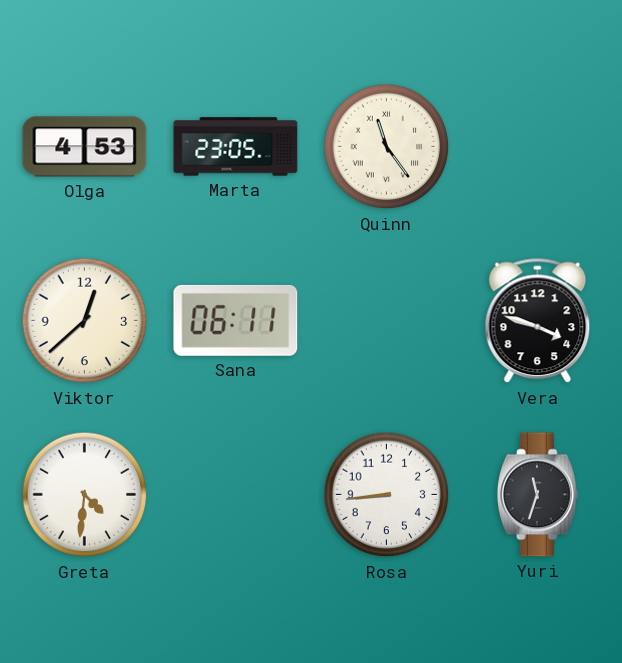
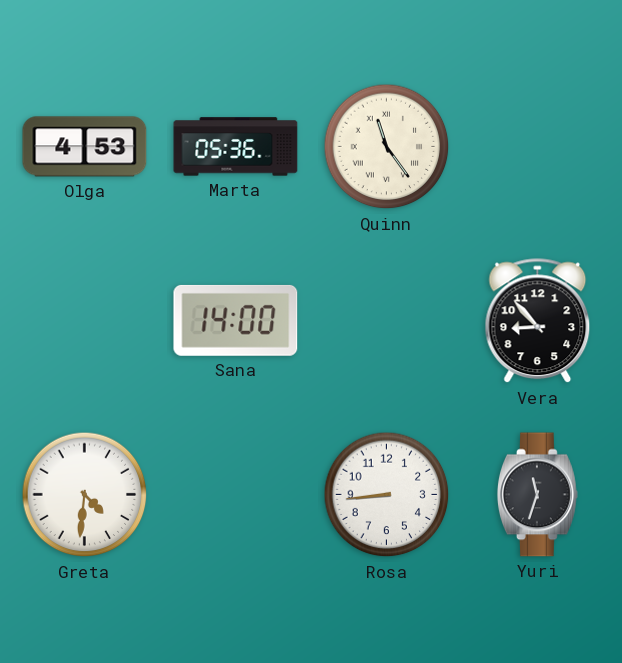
Marta: 23:05 -> 05:36
Viktor: 12:38 -> none
Sana: 06:11 -> 14:00
Vera: 3:48 -> 8:53
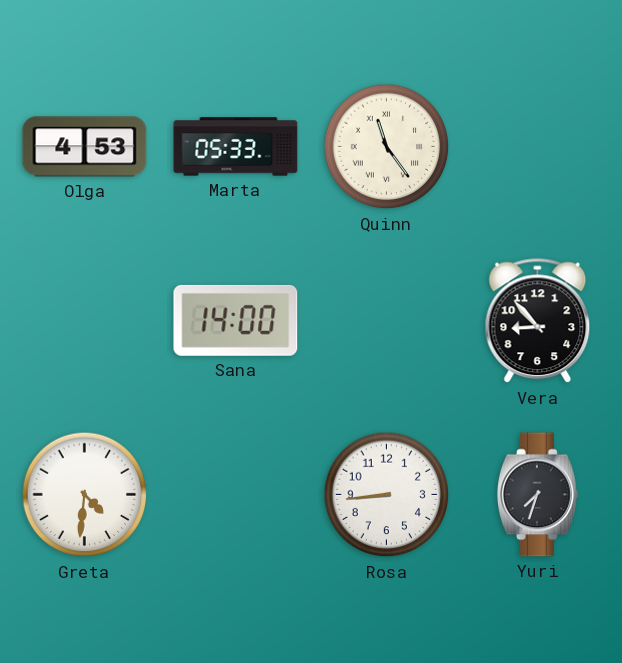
Marta: 05:36 -> 05:33
Yuri: 11:33 -> 7:33
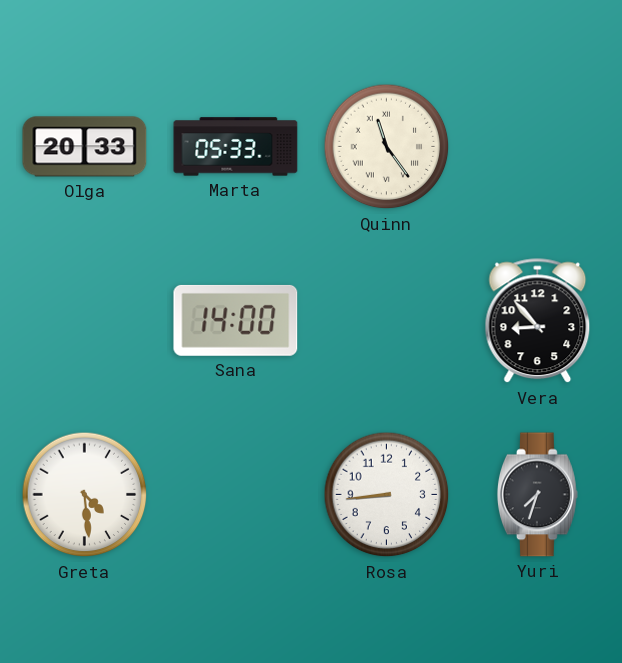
Olga: 4:53 -> 20:33
Greta: 4:31 -> 4:29
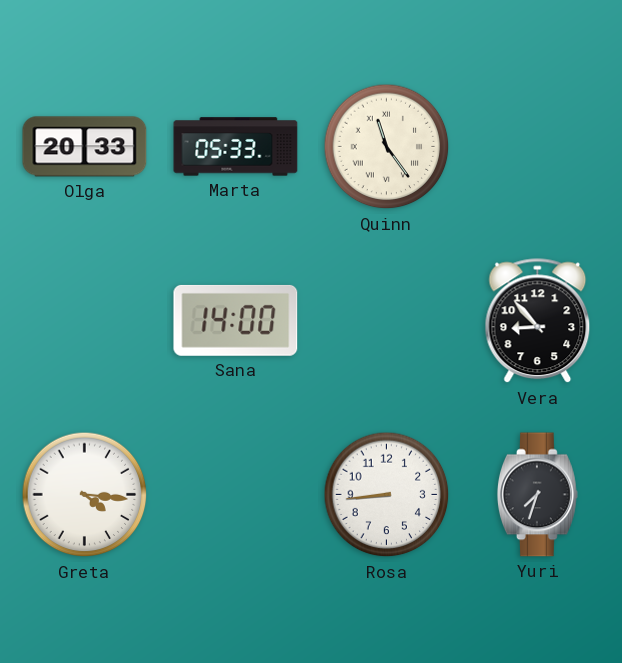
Greta: 4:29 -> 4:16
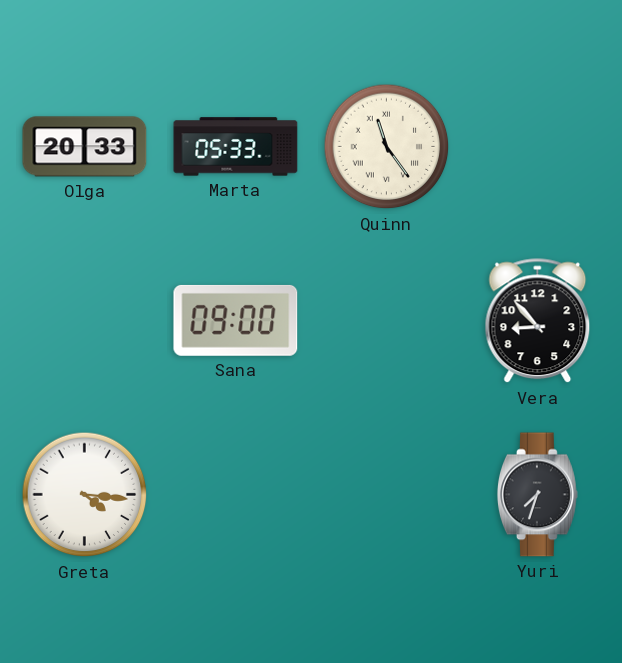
Sana: 14:00 -> 09:00
Rosa: 8:44 -> none
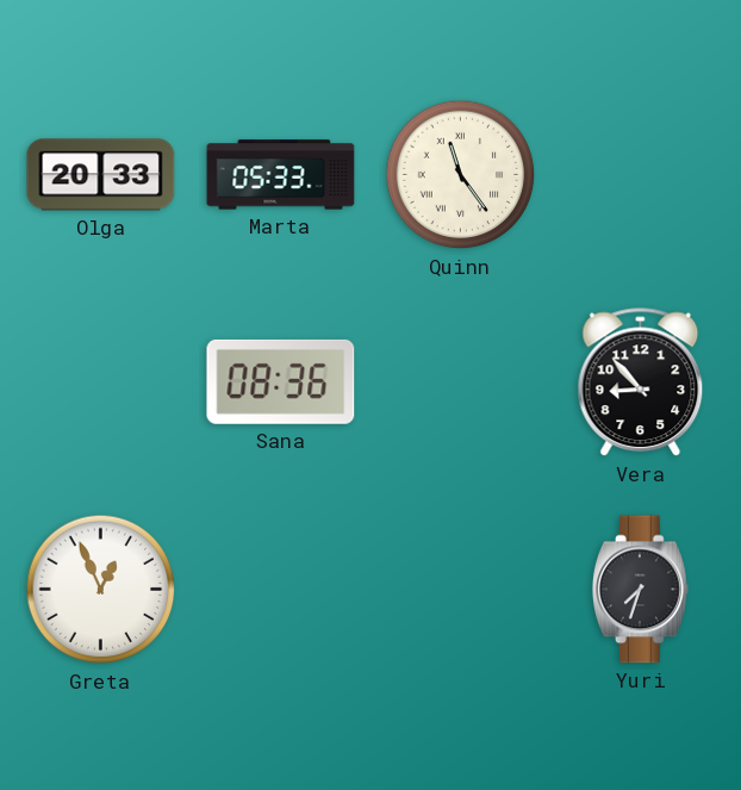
Sana: 09:00 -> 08:36
Greta: 4:16 -> 12:56
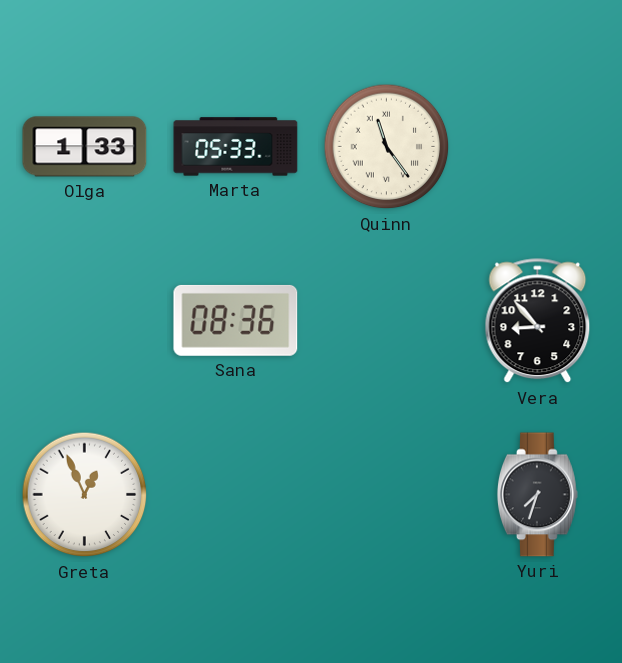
Olga: 20:33 -> 1:33
